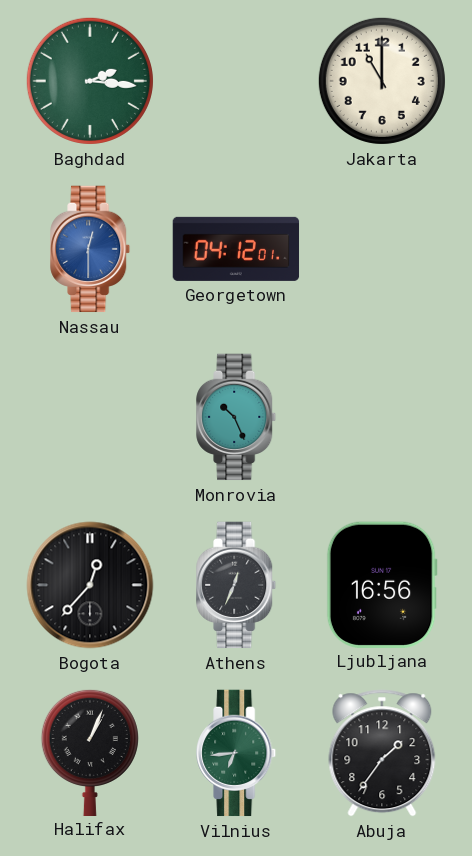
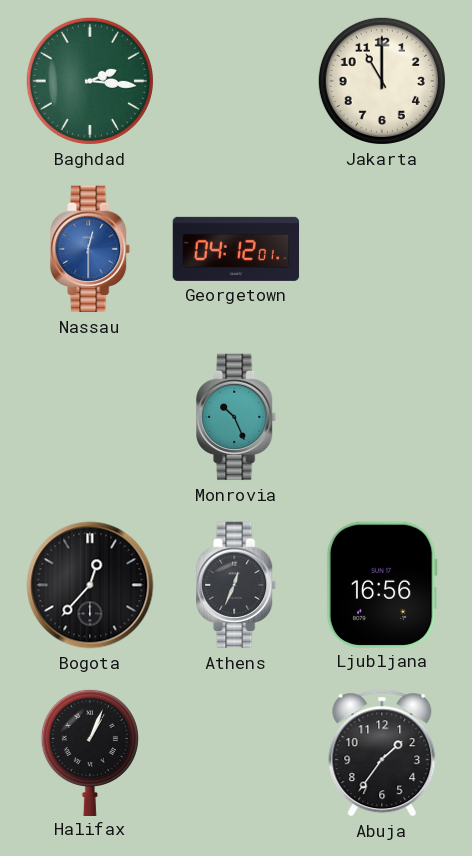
Vilnius: 6:44 -> none
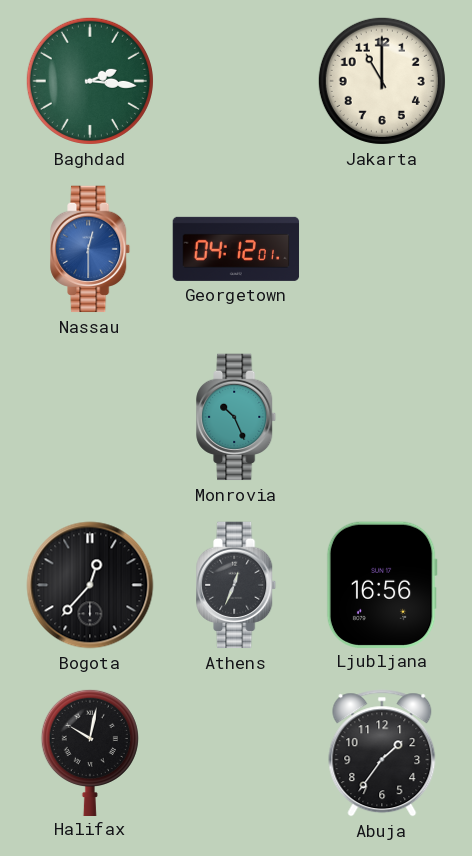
Halifax: 1:04 -> 10:02
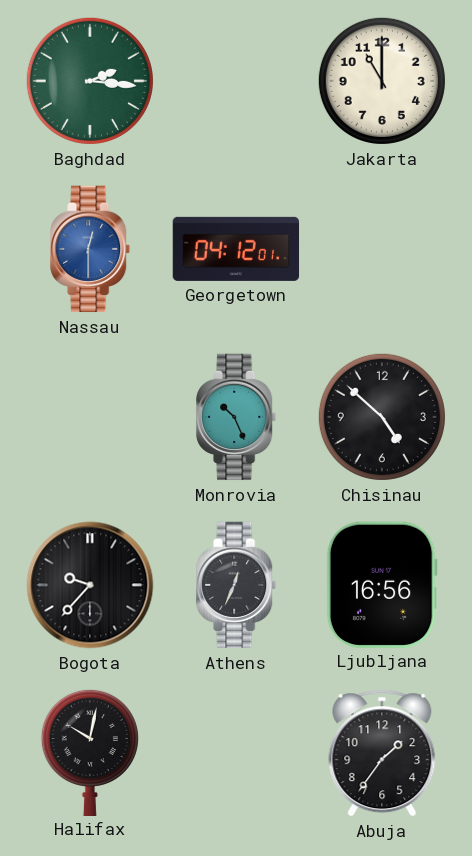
Chisinau: none -> 4:52
Bogota: 12:37 -> 9:37
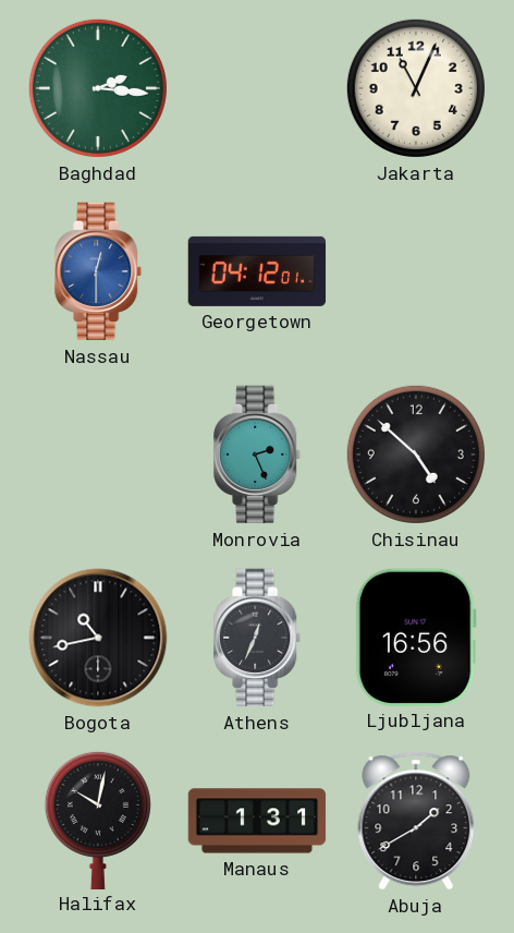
Jakarta: 11:00 -> 11:04
Monrovia: 10:26 -> 2:26
Bogota: 9:37 -> 10:43
Manaus: none -> 1:31
Abuja: 1:36 -> 1:40
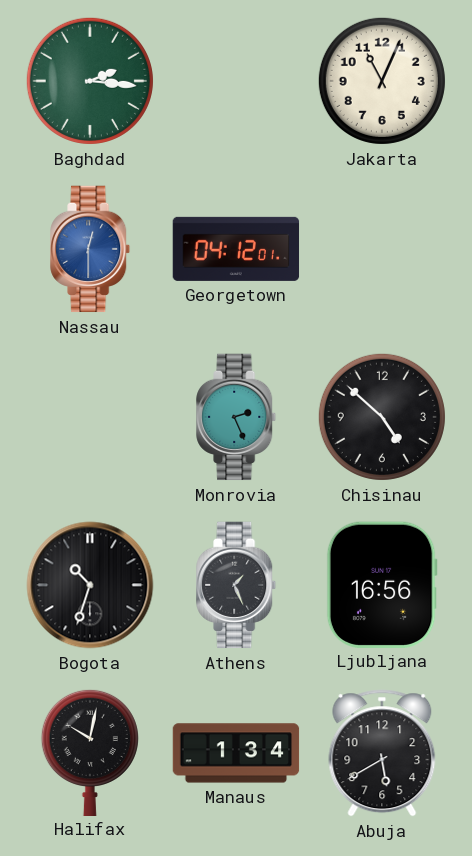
Bogota: 10:43 -> 10:33
Athens: 12:34 -> 1:26
Manaus: 1:31 -> 1:34
Abuja: 1:40 -> 5:40
